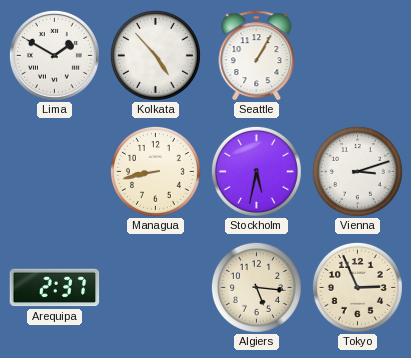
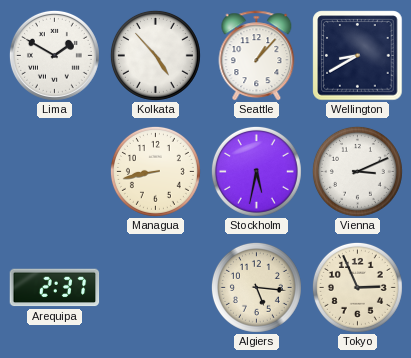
Seattle: 1:05 -> 1:07
Wellington: none -> 8:40
Vienna: 3:12 -> 3:11
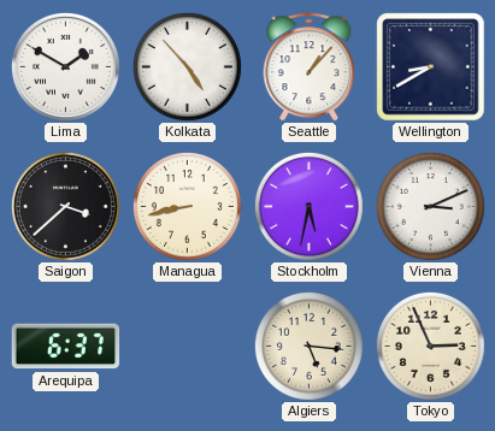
Saigon: none -> 3:38
Arequipa: 2:37 -> 6:37
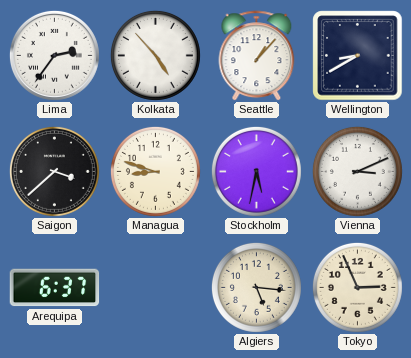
Lima: 1:50 -> 2:36
Managua: 8:43 -> 8:48
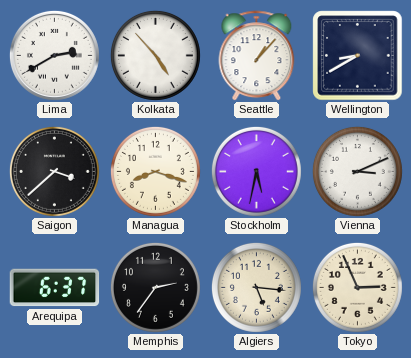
Lima: 2:36 -> 2:40
Managua: 8:48 -> 8:18
Memphis: none -> 2:36
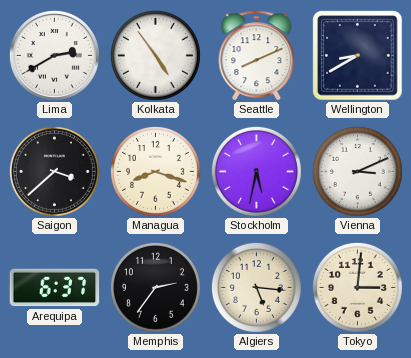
Kolkata: 4:53 -> 4:54
Seattle: 1:07 -> 8:11
Tokyo: 2:56 -> 3:01
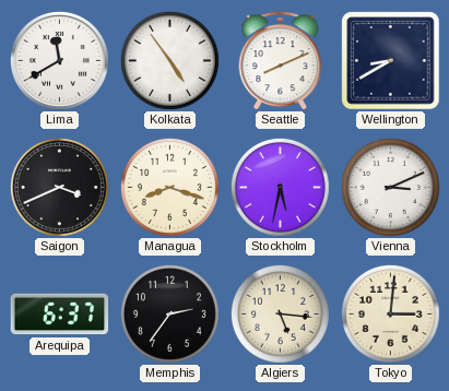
Lima: 2:40 -> 11:40
Saigon: 3:38 -> 3:41
